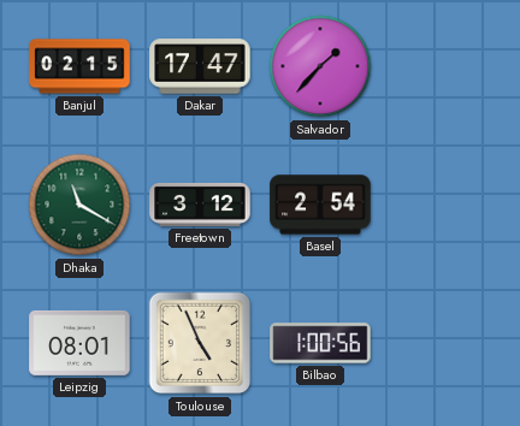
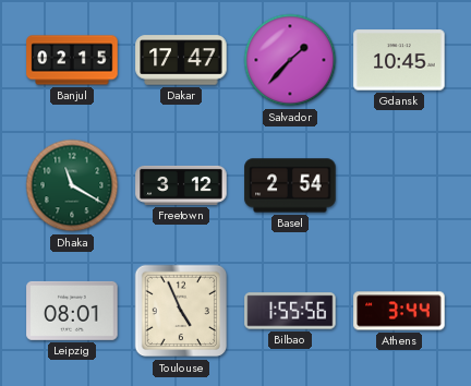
Gdansk: none -> 10:45
Bilbao: 1:00 -> 1:55
Athens: none -> 3:44
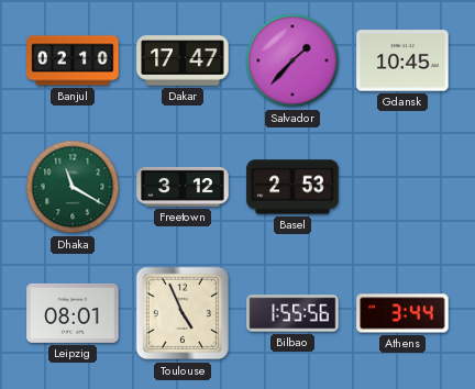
Banjul: 02:15 -> 02:10
Basel: 2:54 -> 2:53
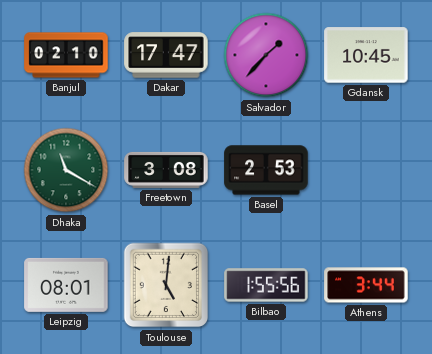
Freetown: 3:12 -> 3:08
Toulouse: 4:56 -> 5:01
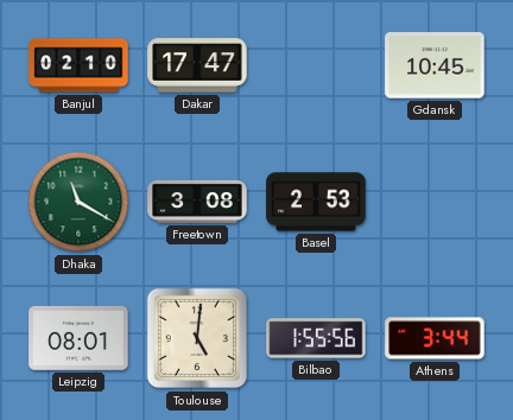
Salvador: 1:37 -> none
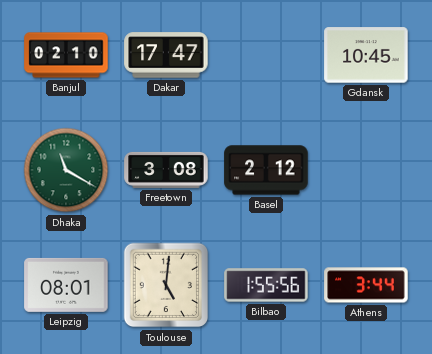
Basel: 2:53 -> 2:12
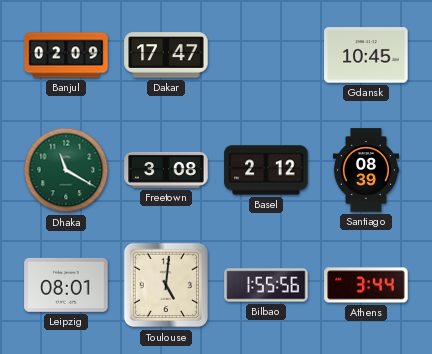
Banjul: 02:10 -> 02:09
Santiago: none -> 08:39
